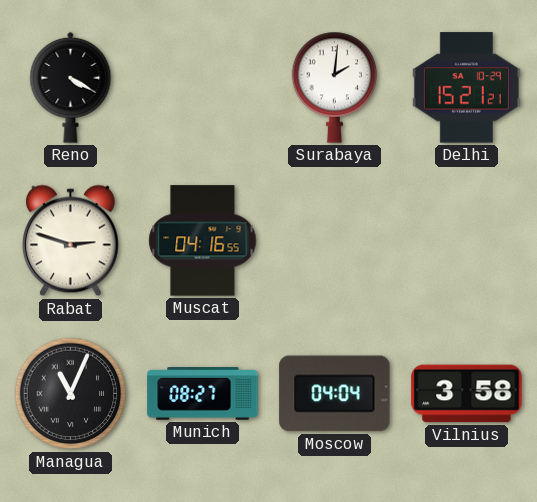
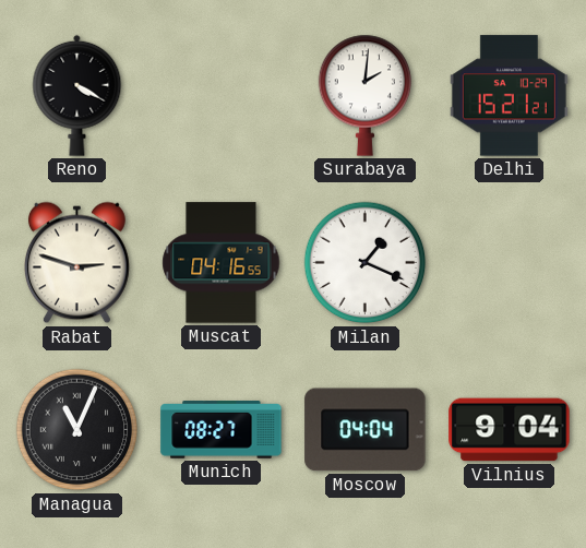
Milan: none -> 1:19
Vilnius: 3:58 -> 9:04
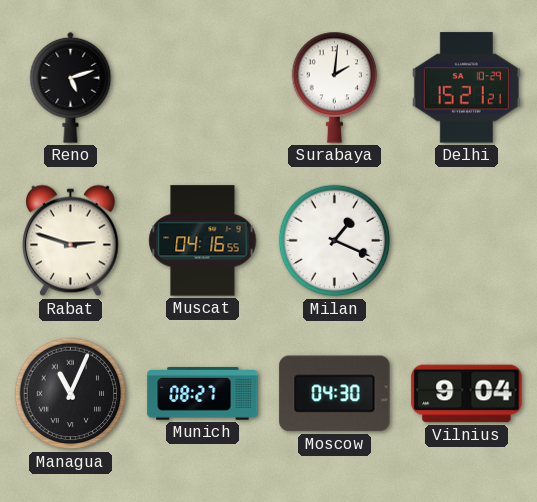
Reno: 4:20 -> 5:12
Moscow: 04:04 -> 04:30
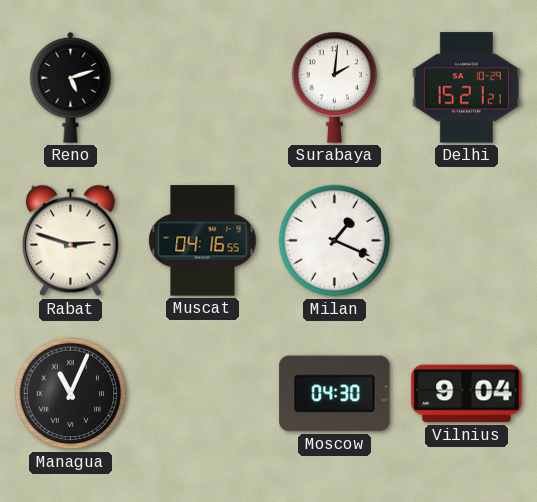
Munich: 08:27 -> none
